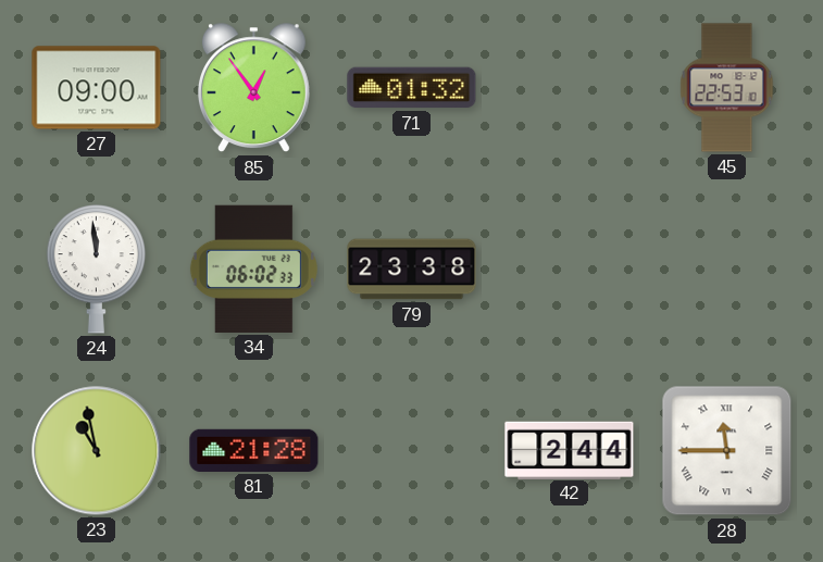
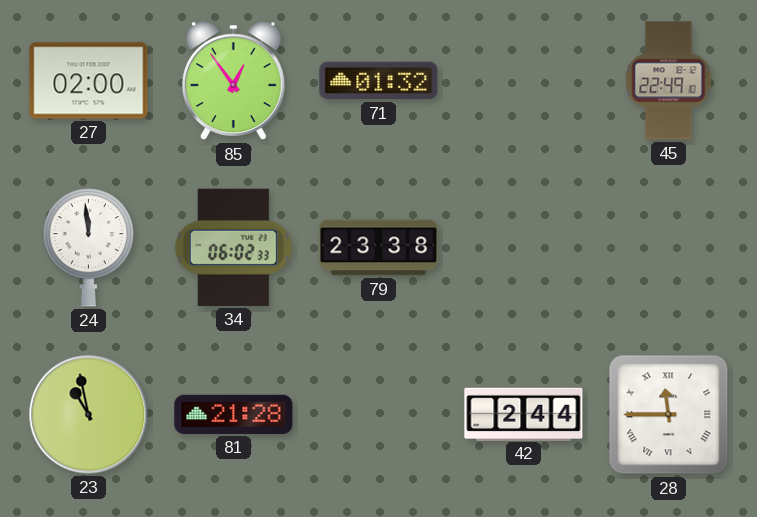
27: 09:00 -> 02:00
45: 22:53 -> 22:49
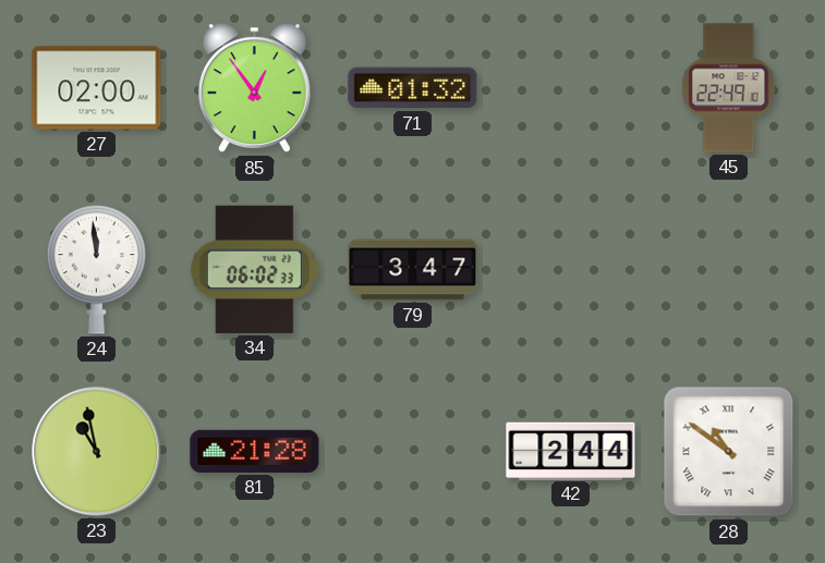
79: 23:38 -> 3:47
28: 11:45 -> 10:51
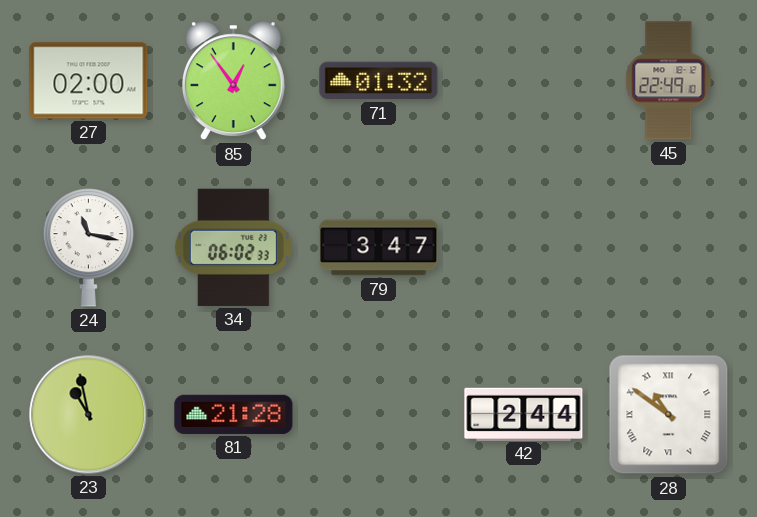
24: 11:59 -> 11:17
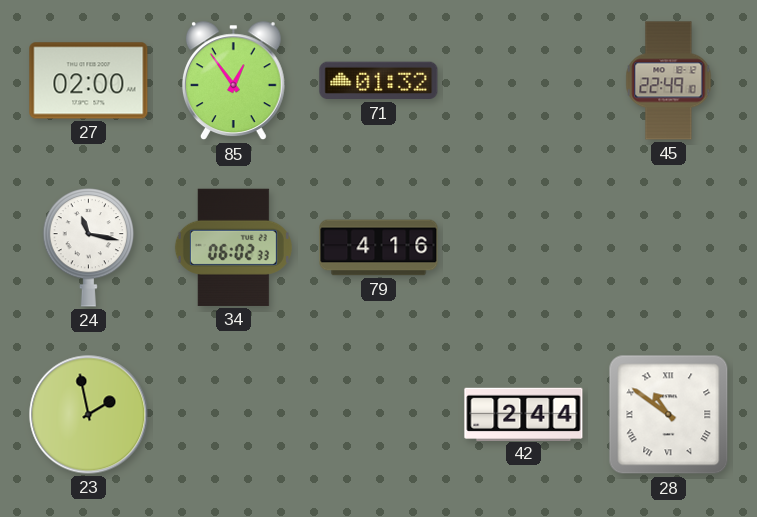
79: 3:47 -> 4:16
23: 10:58 -> 1:58
81: 21:28 -> none
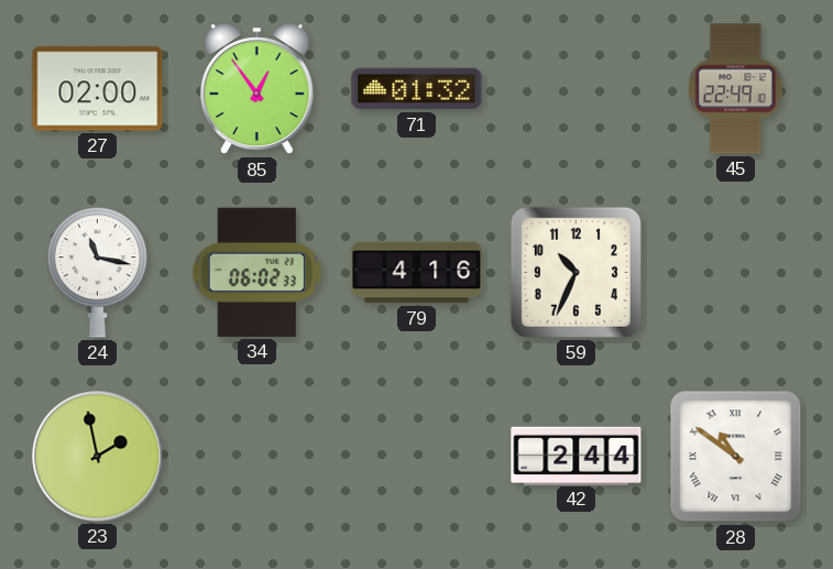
59: none -> 10:34
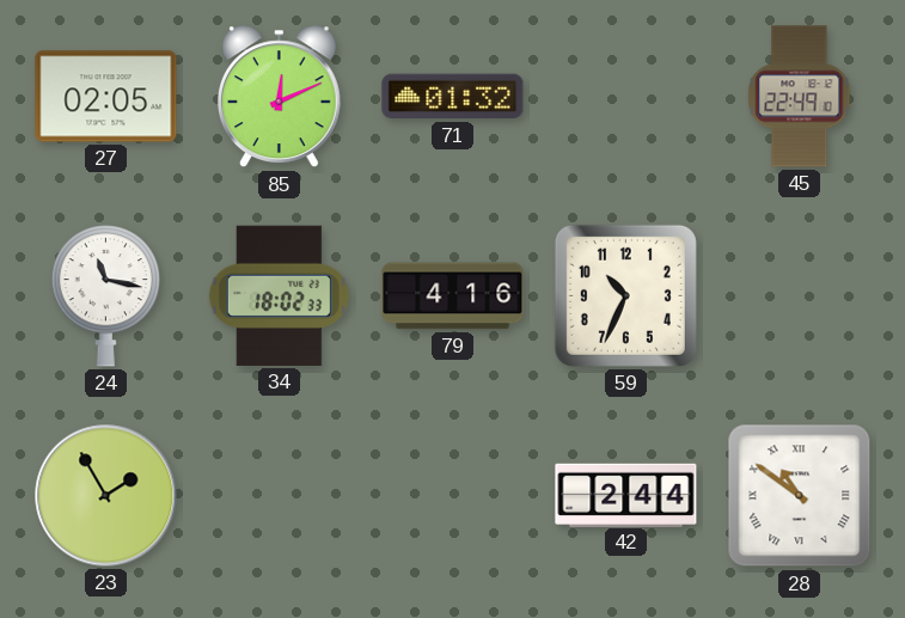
27: 02:00 -> 02:05
85: 12:54 -> 12:11
34: 06:02 -> 18:02
23: 1:58 -> 1:55
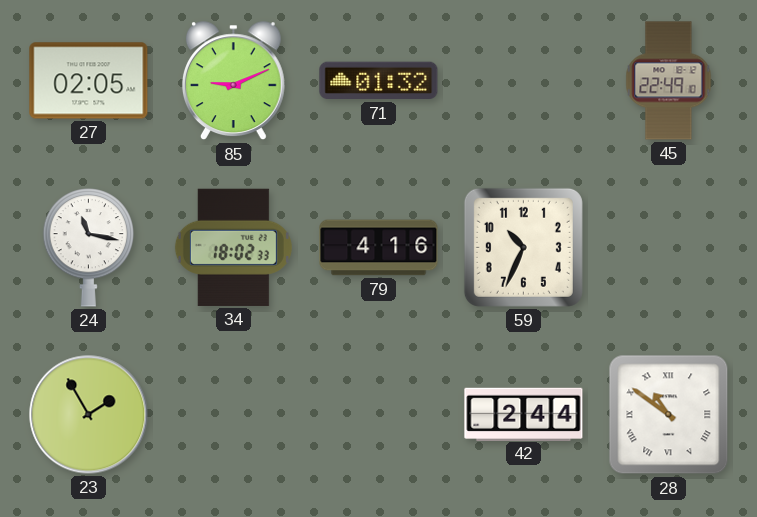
85: 12:11 -> 9:11
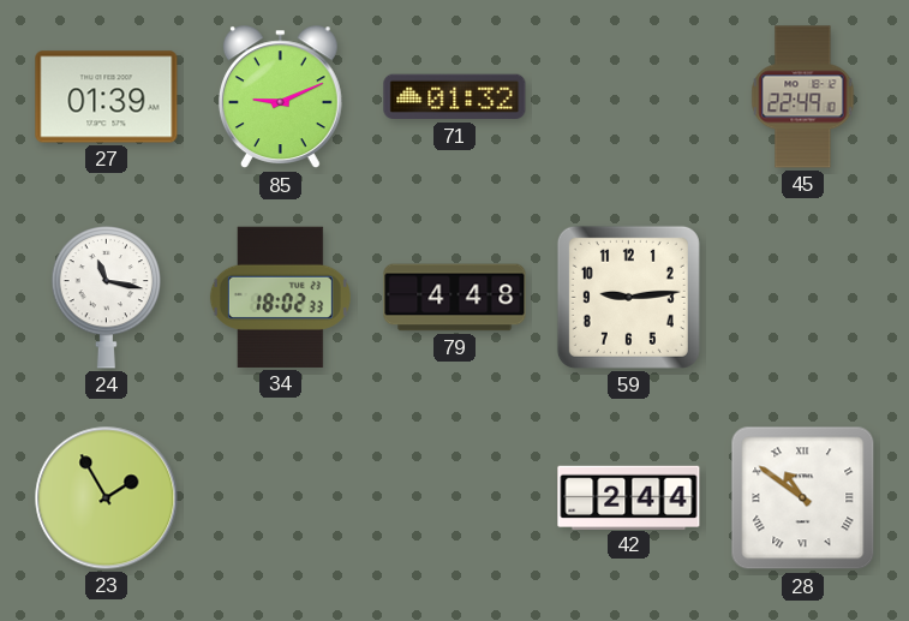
27: 02:05 -> 01:39
79: 4:16 -> 4:48
59: 10:34 -> 9:14
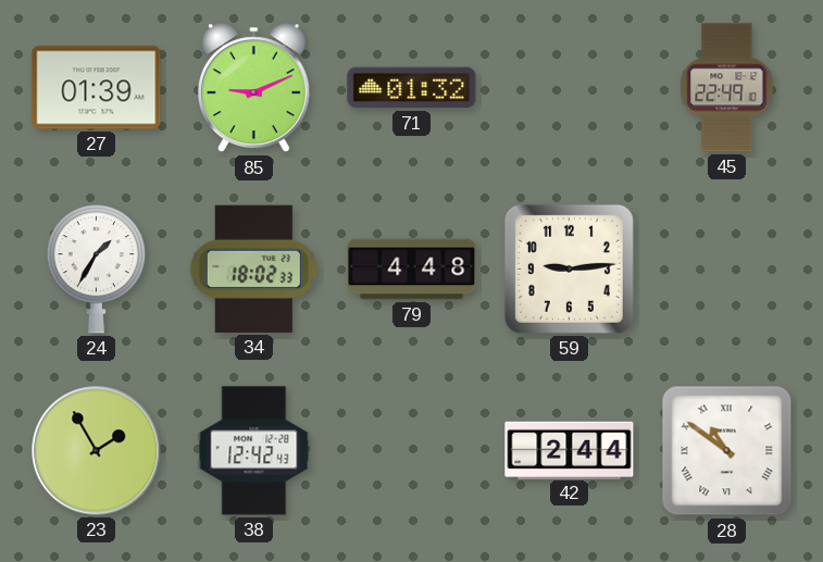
24: 11:17 -> 1:35
38: none -> 12:42
